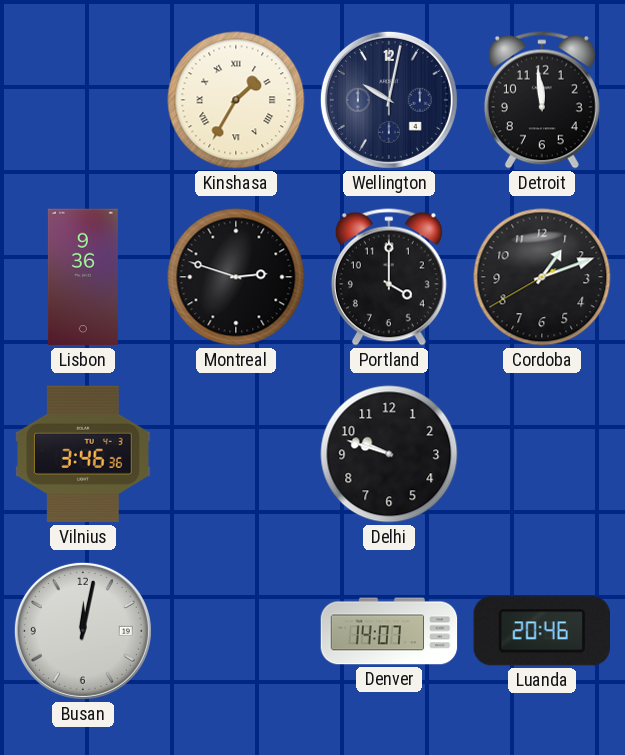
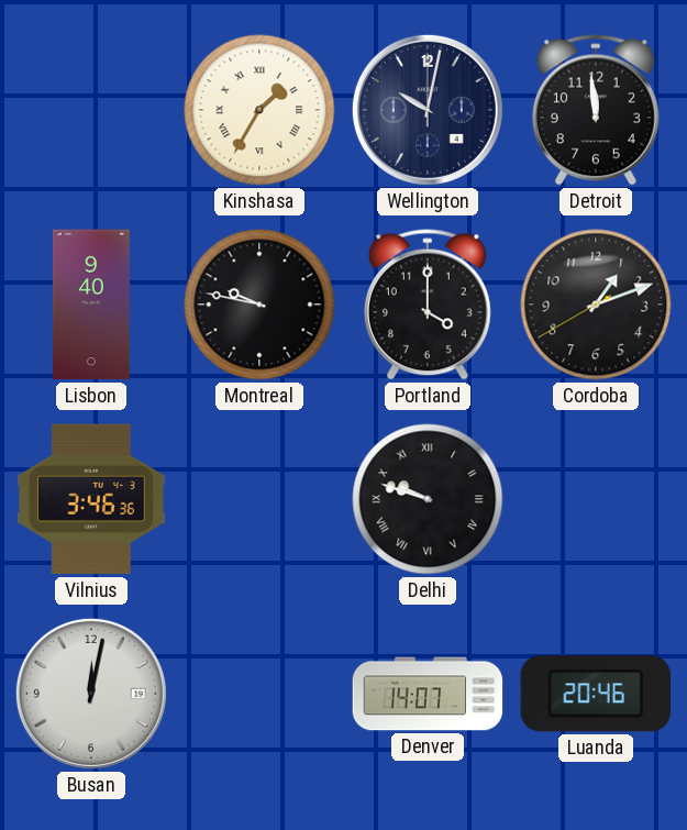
Lisbon: 9:36 -> 9:40
Montreal: 2:48 -> 9:47
Delhi numerals: Arabic -> Roman
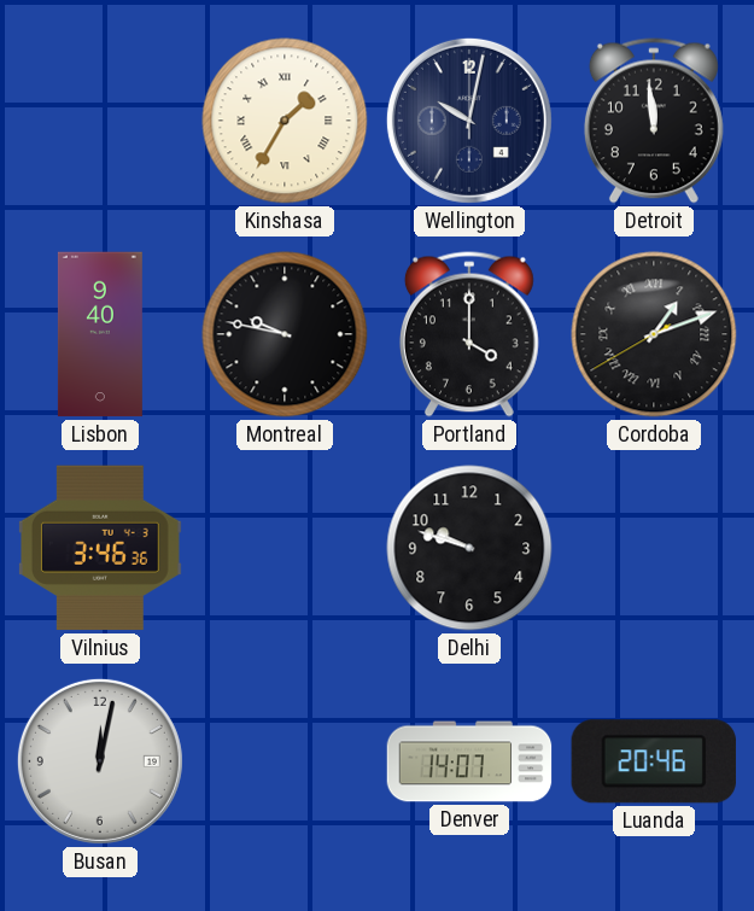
Cordoba numerals: Arabic -> Roman
Delhi numerals: Roman -> Arabic
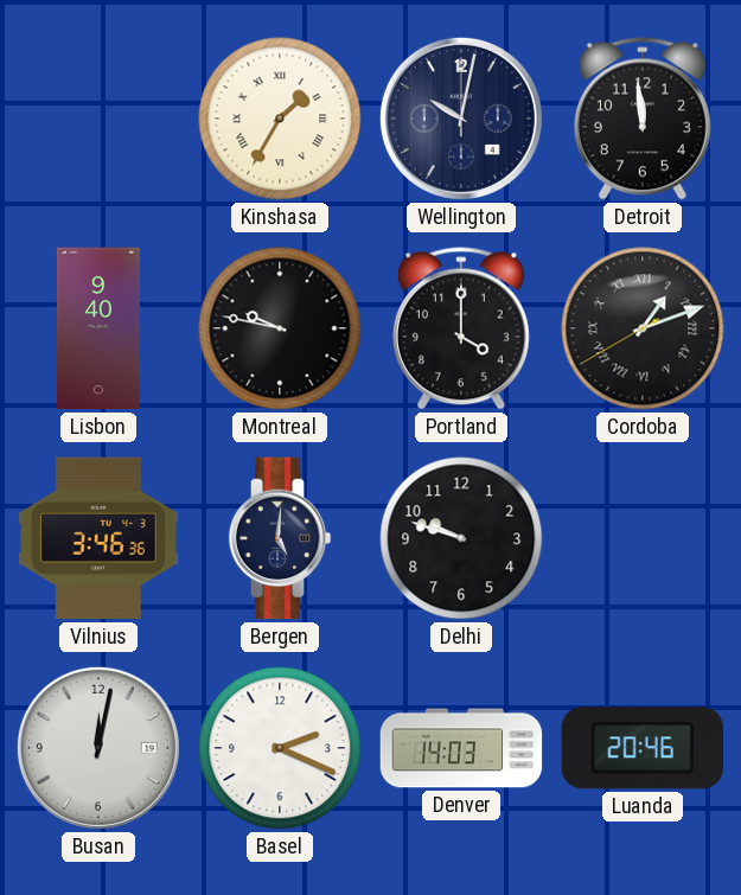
Bergen: none -> 5:01
Basel: none -> 2:19
Denver: 14:07 -> 14:03
